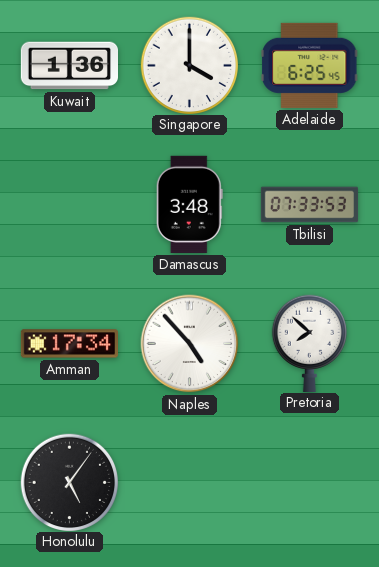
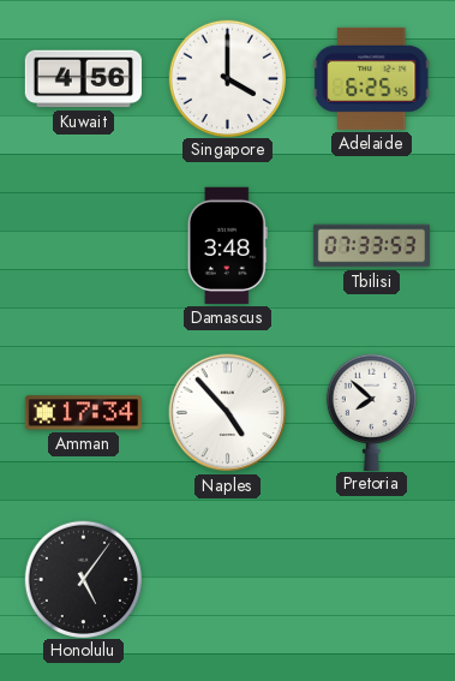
Kuwait: 1:36 -> 4:56
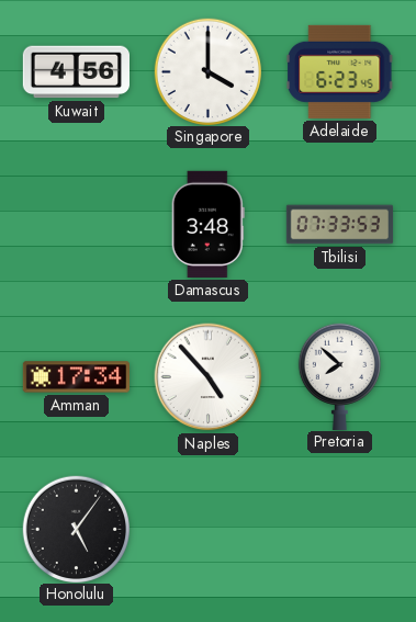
Adelaide: 6:25 -> 6:23
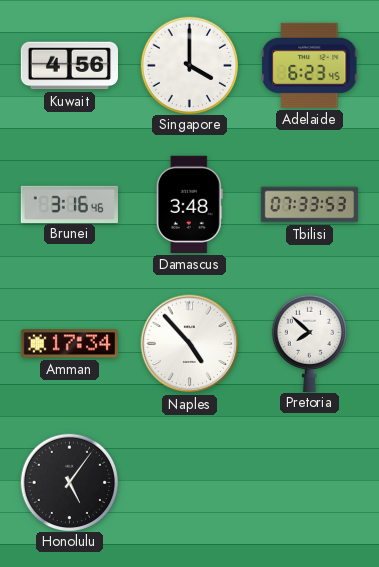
Brunei: none -> 3:16
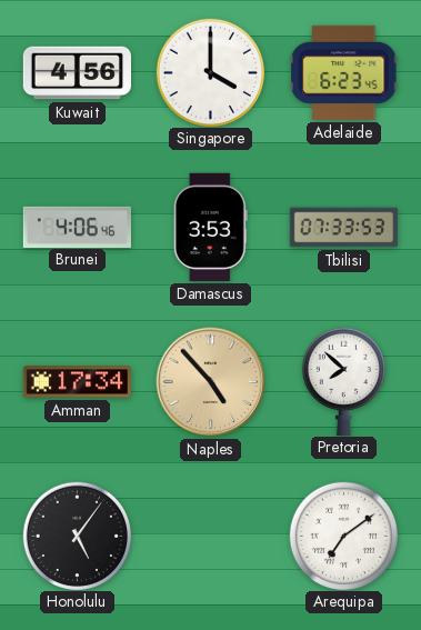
Brunei: 3:16 -> 4:06
Damascus: 3:48 -> 3:53
Naples dial: white -> champagne
Arequipa: none -> 7:09
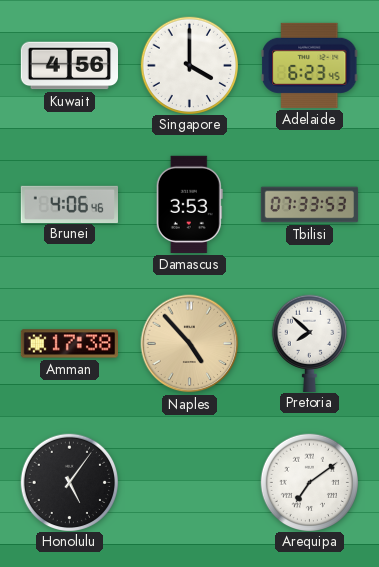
Amman: 17:34 -> 17:38
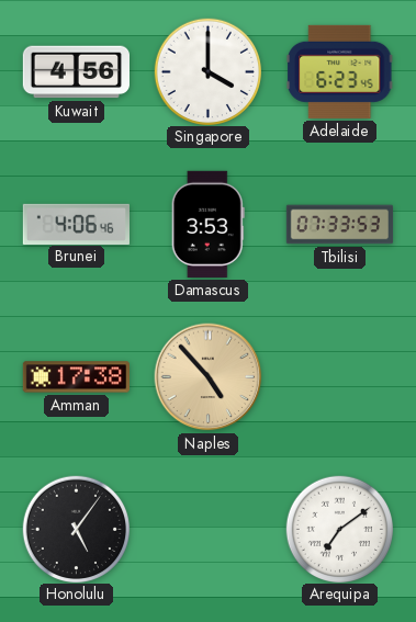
Pretoria: 7:52 -> none
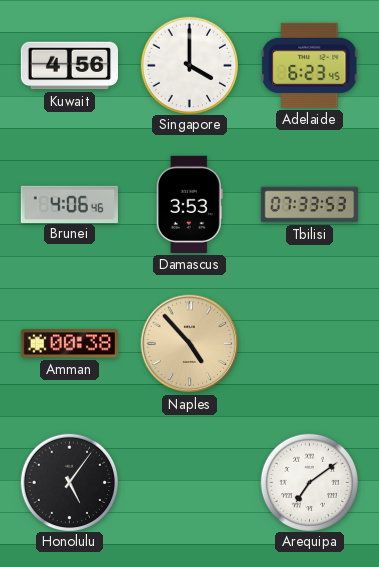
Amman: 17:38 -> 00:38
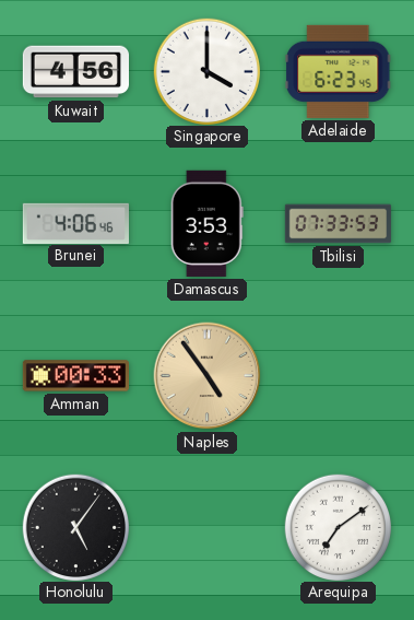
Amman: 00:38 -> 00:33
Naples: 4:53 -> 4:54
